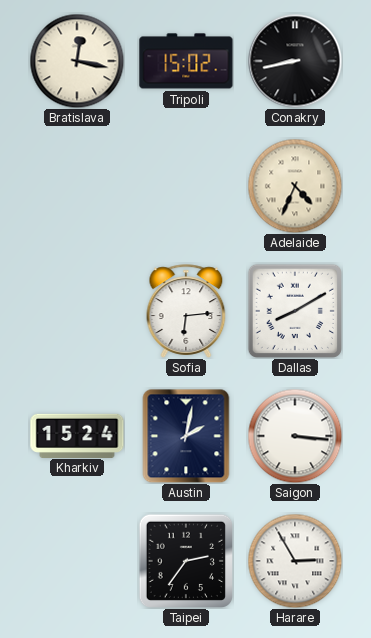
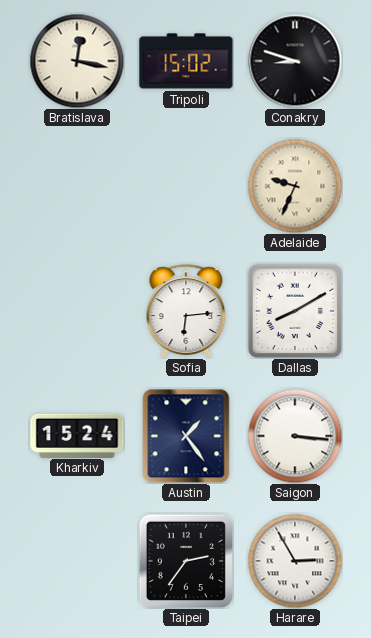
Conakry: 8:43 -> 8:48
Adelaide: 4:34 -> 9:34
Austin: 2:02 -> 1:24
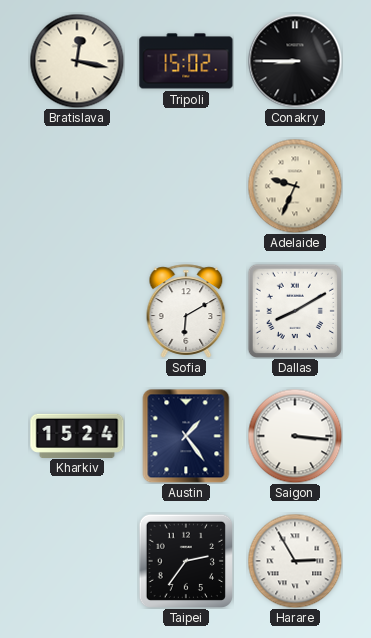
Conakry: 8:48 -> 8:45
Sofia: 6:14 -> 6:10
